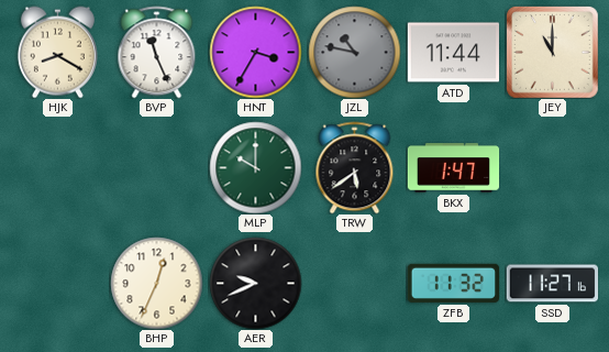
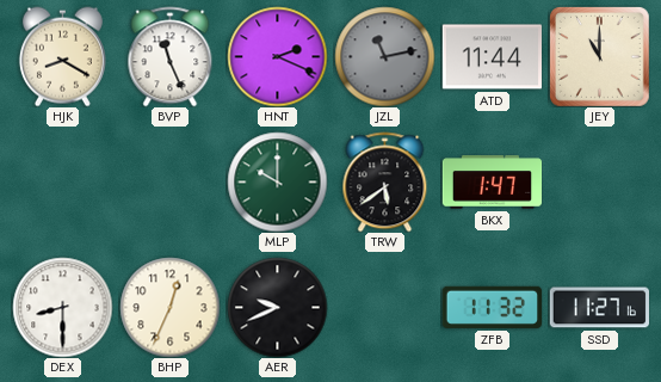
HNT: 3:35 -> 2:19
JZL: 10:47 -> 11:13
DEX: none -> 8:30
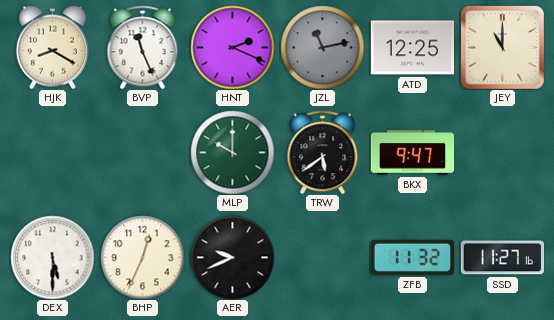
ATD: 11:44 -> 12:25
BKX: 1:47 -> 9:47
DEX: 8:30 -> 5:30
